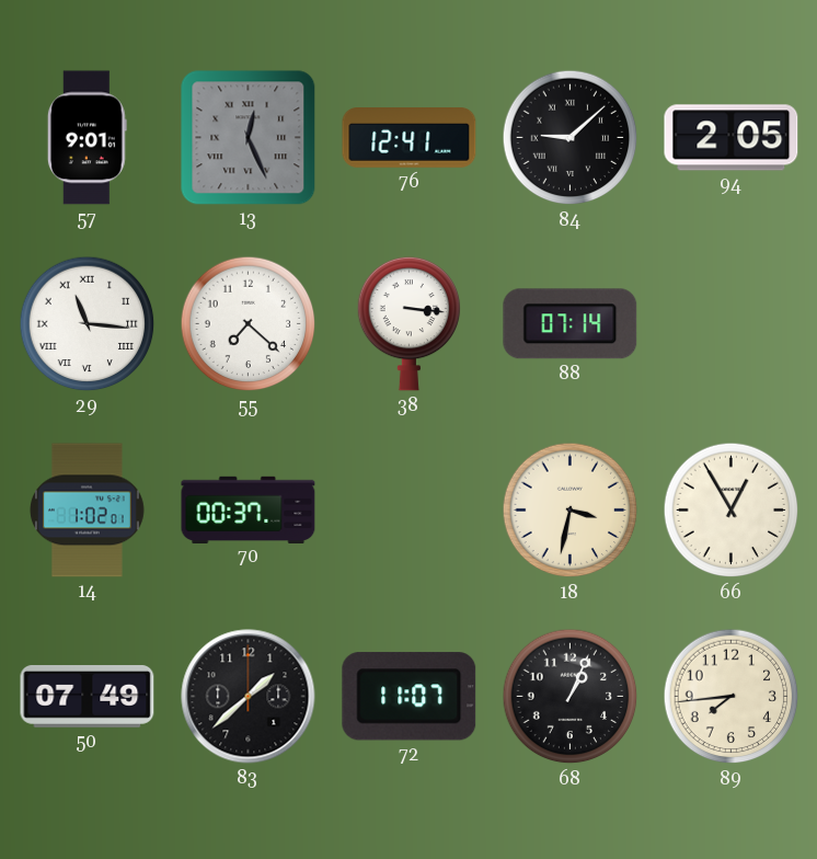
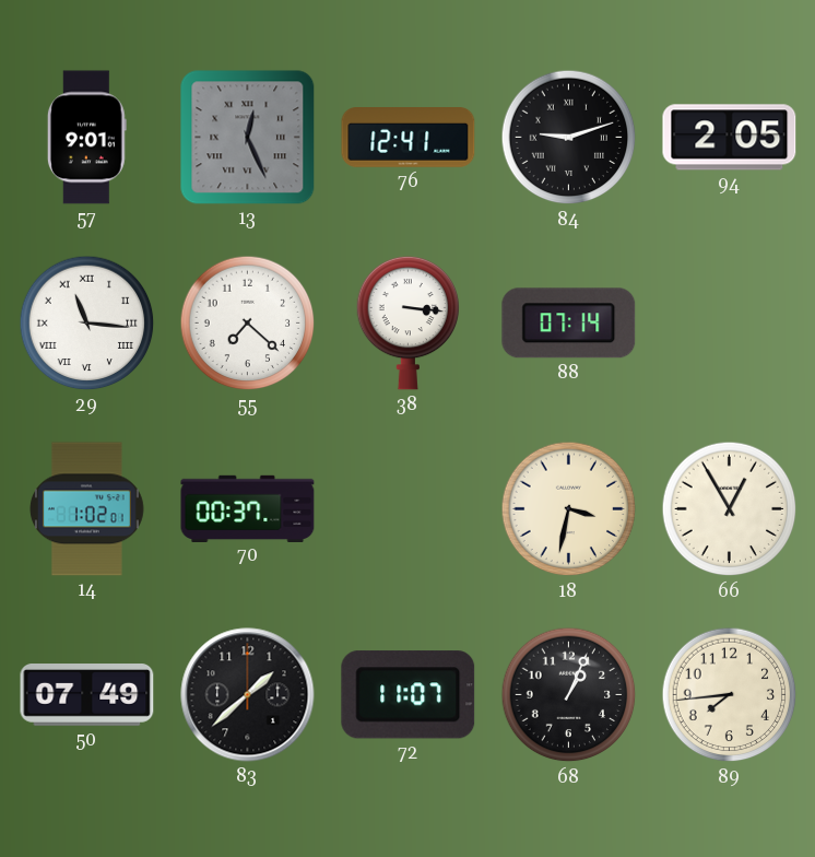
84: 9:08 -> 9:12
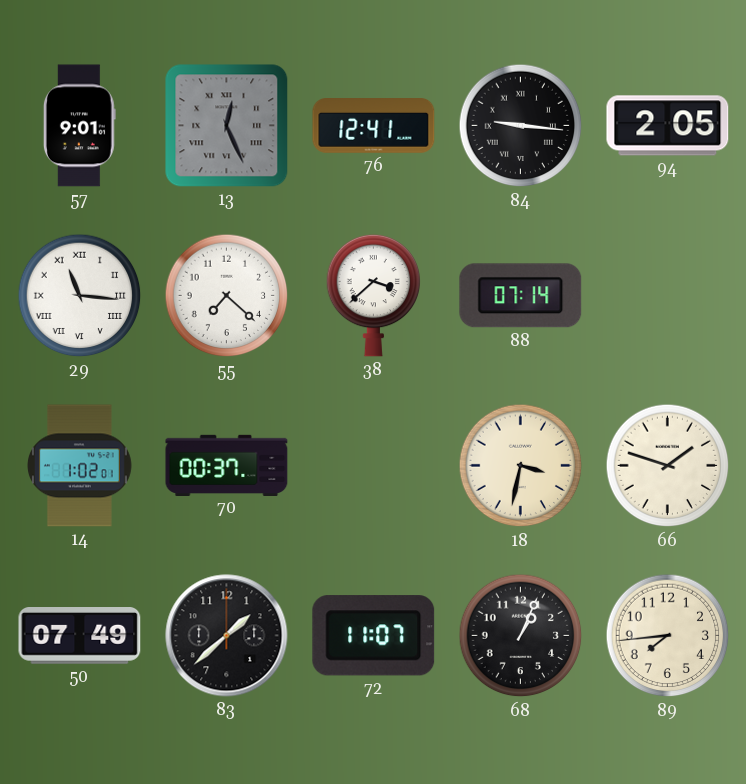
84: 9:12 -> 9:16
38: 3:16 -> 3:38
66: 12:55 -> 1:48
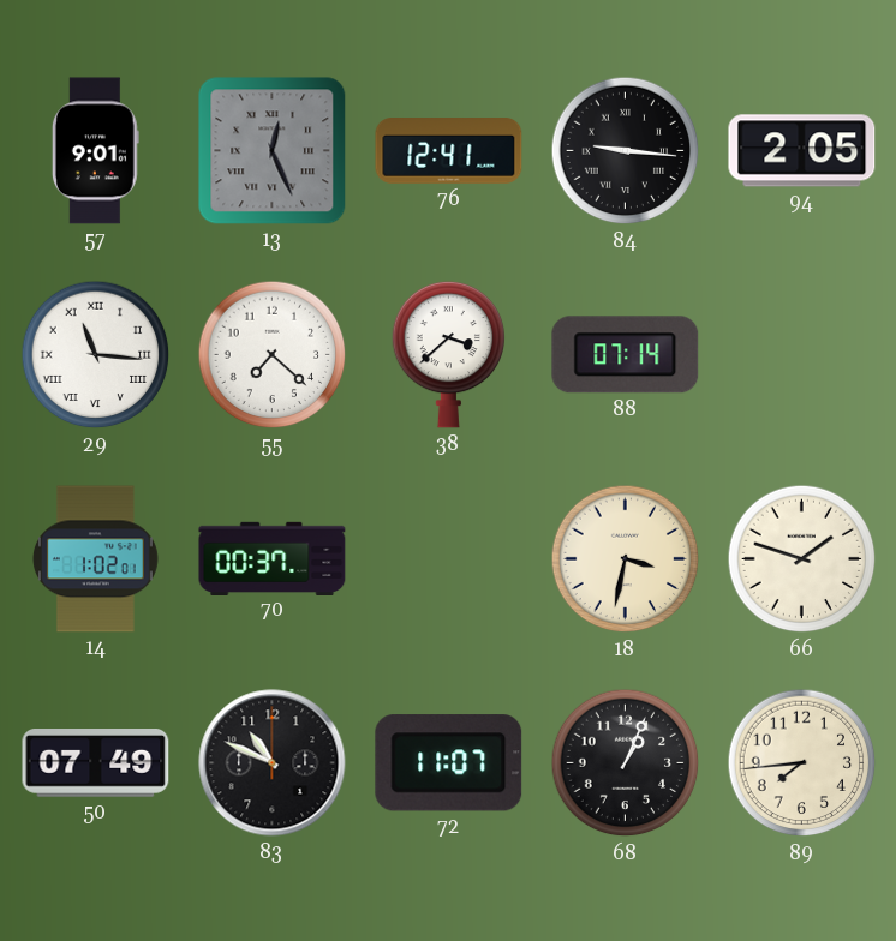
83: 1:38 -> 10:49
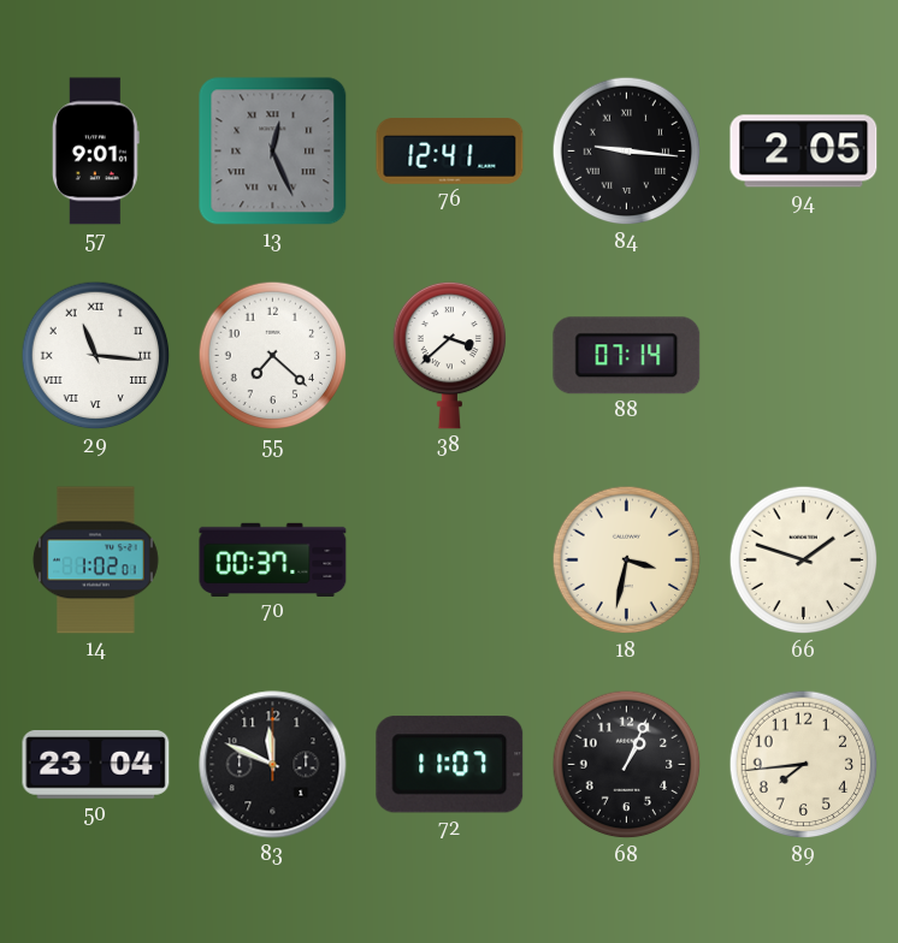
50: 07:49 -> 23:04
83: 10:49 -> 11:49
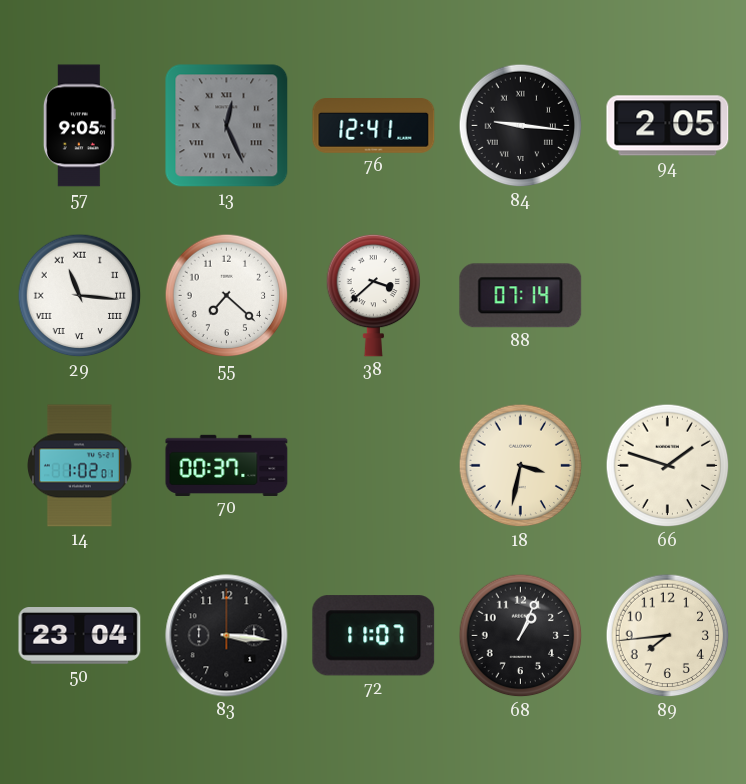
57: 9:01 -> 9:05
83: 11:49 -> 3:16
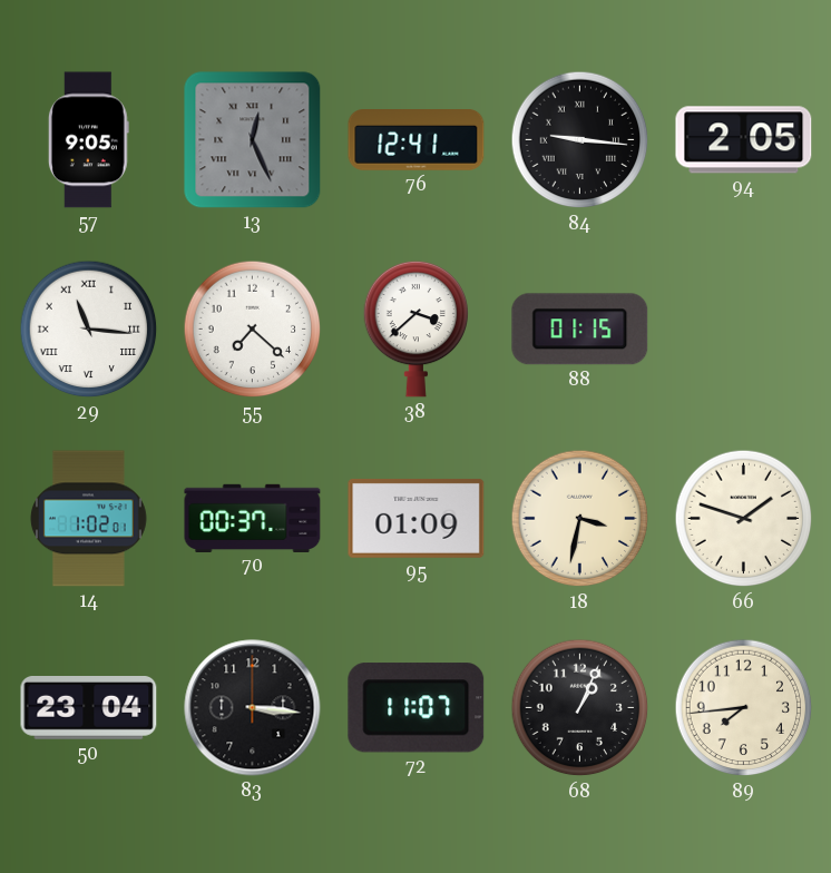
88: 07:14 -> 01:15
95: none -> 01:09
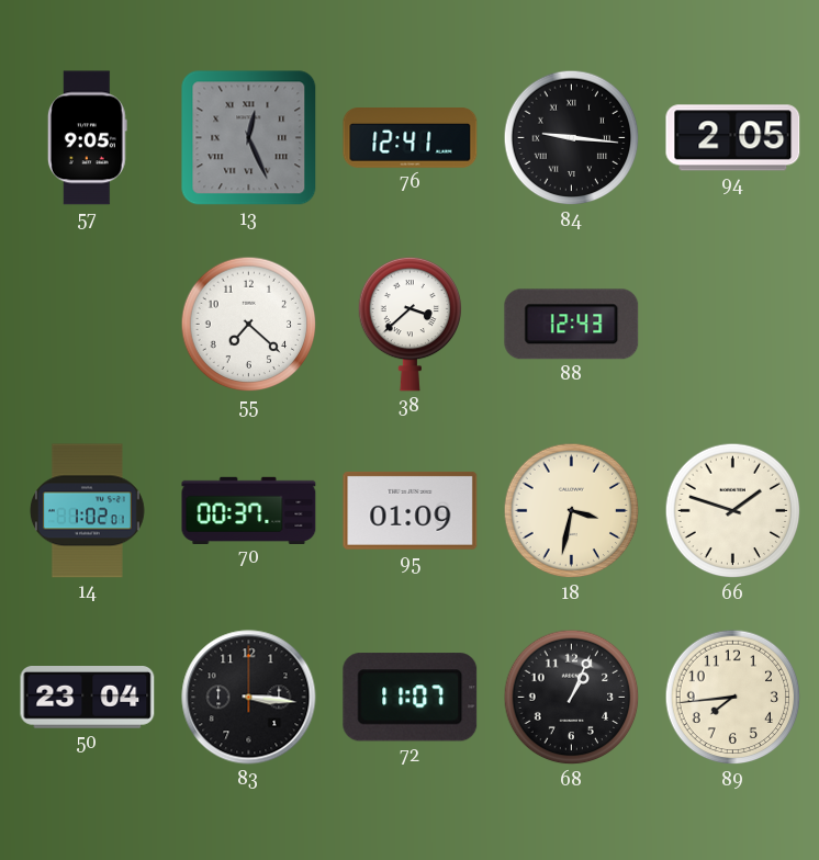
29: 11:16 -> none
88: 01:15 -> 12:43
